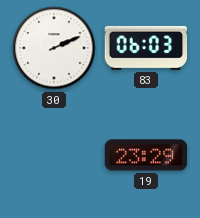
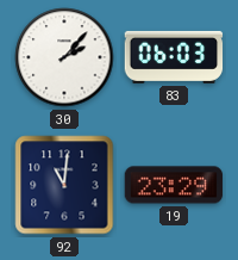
30: 2:11 -> 2:07
92: none -> 11:01
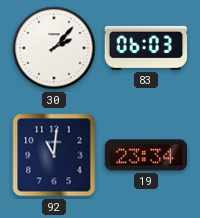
19: 23:29 -> 23:34
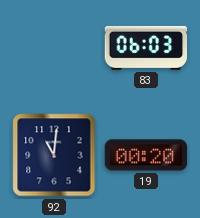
30: 2:07 -> none
19: 23:34 -> 00:20
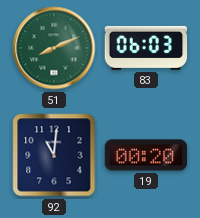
51: none -> 8:11
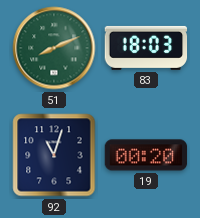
83: 06:03 -> 18:03
92: 11:01 -> 11:03
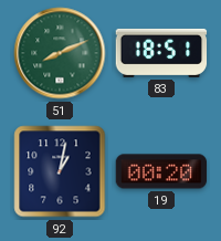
83: 18:03 -> 18:51
92: 11:03 -> 1:02
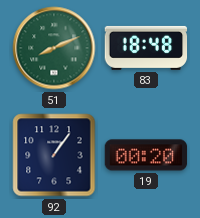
83: 18:51 -> 18:48
92: 1:02 -> 1:06
